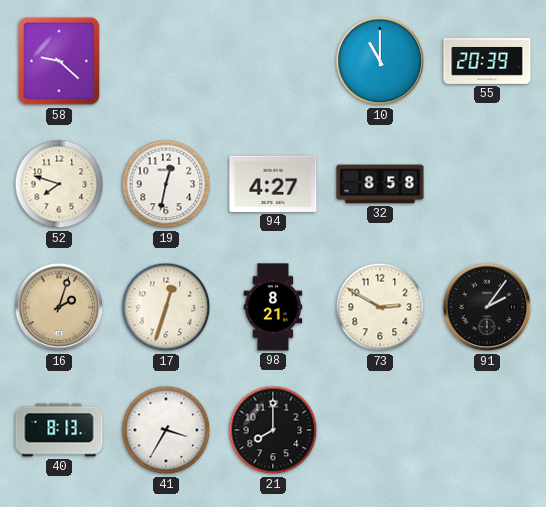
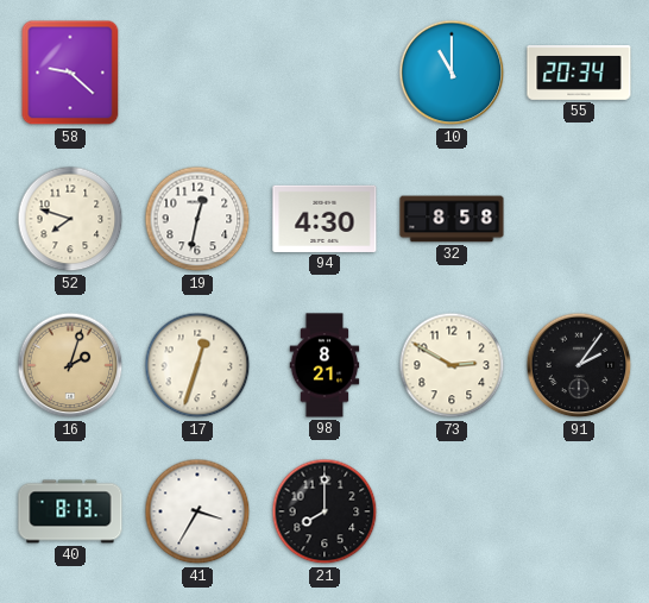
55: 20:39 -> 20:34
94: 4:27 -> 4:30
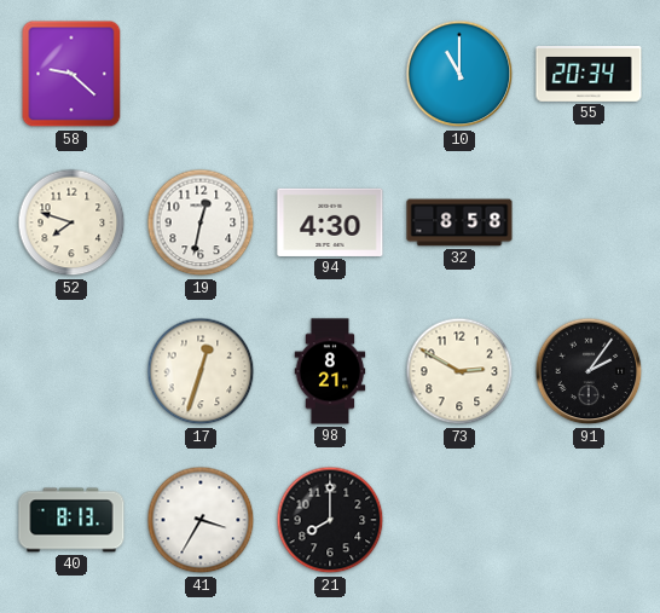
16: 2:03 -> none
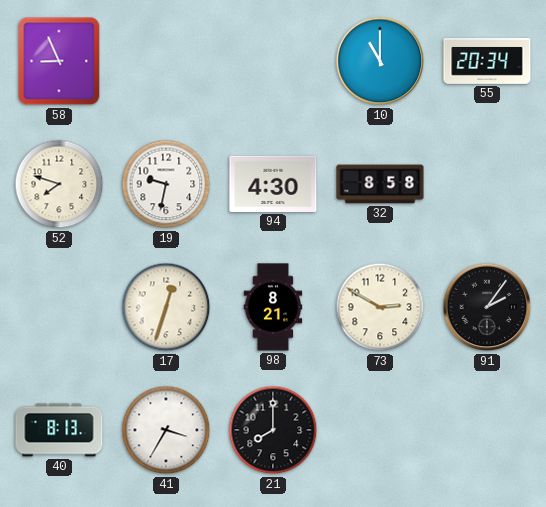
58: 9:22 -> 8:56
19: 12:32 -> 9:32
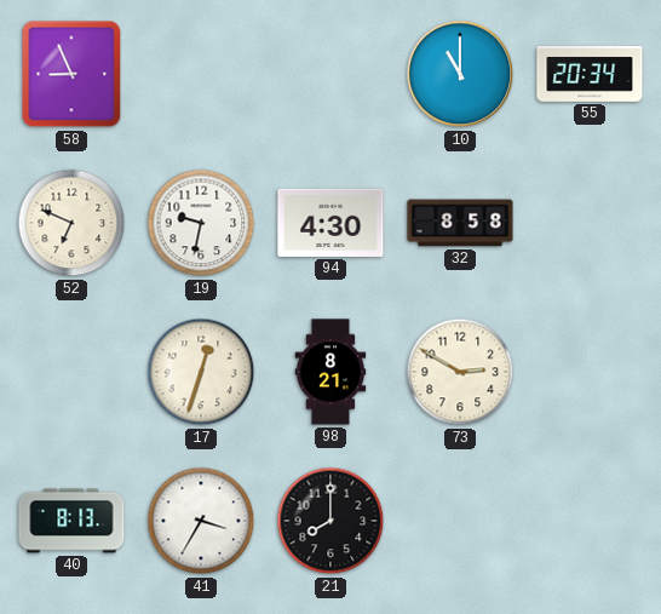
52: 7:48 -> 6:49
91: 2:06 -> none
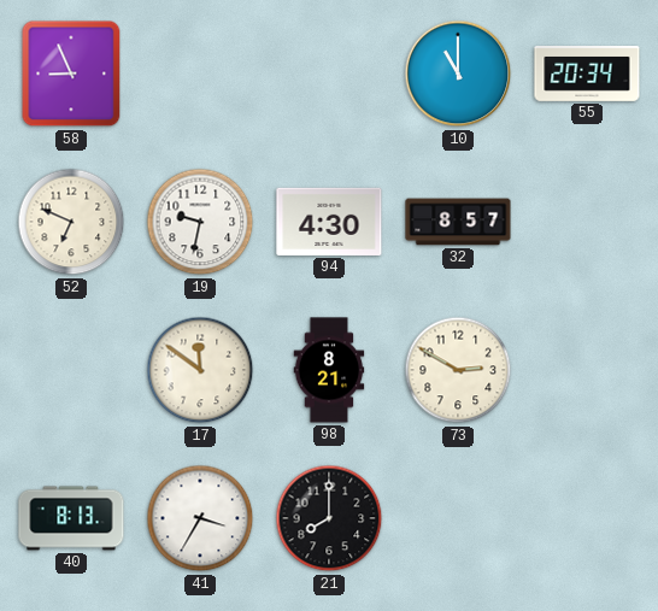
32: 8:58 -> 8:57
17: 12:33 -> 11:51
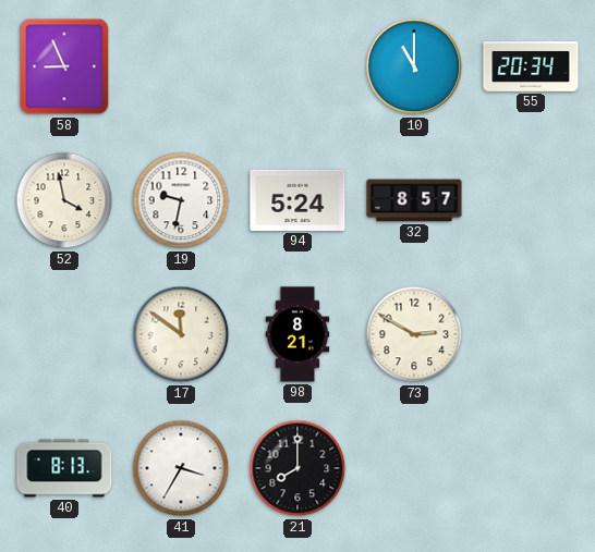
52: 6:49 -> 3:58
94: 4:30 -> 5:24
